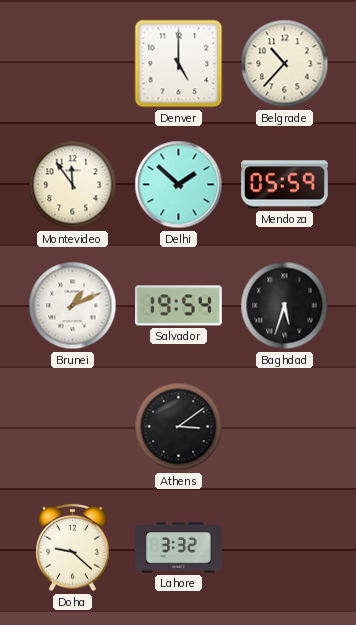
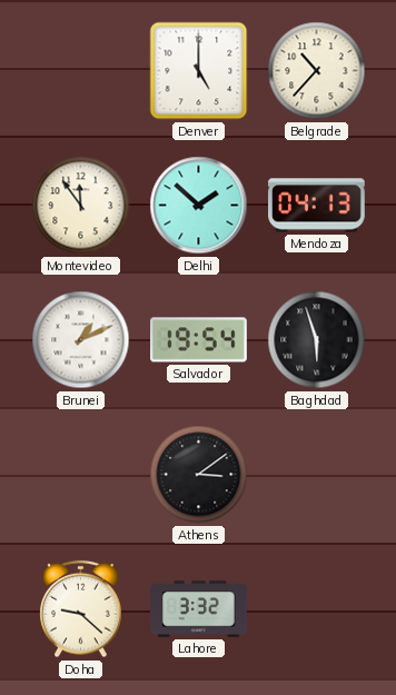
Mendoza: 05:59 -> 04:13
Baghdad: 5:33 -> 5:57
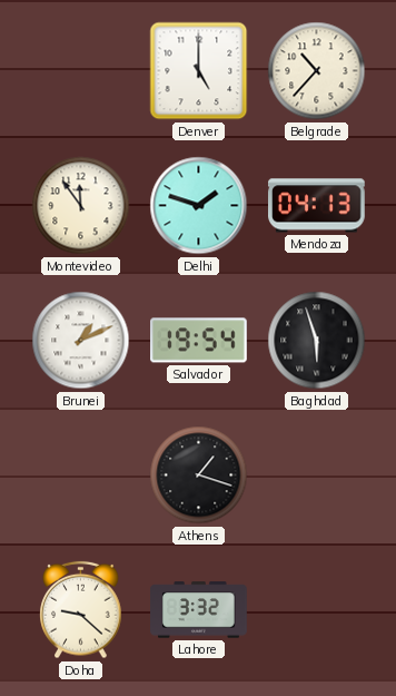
Delhi: 1:52 -> 1:48
Athens: 3:09 -> 1:18
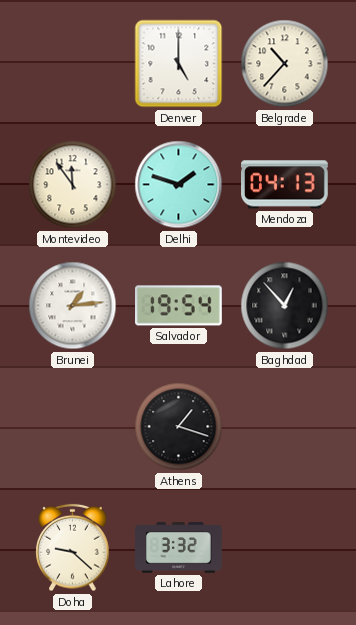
Brunei: 1:11 -> 1:14
Baghdad: 5:57 -> 12:53
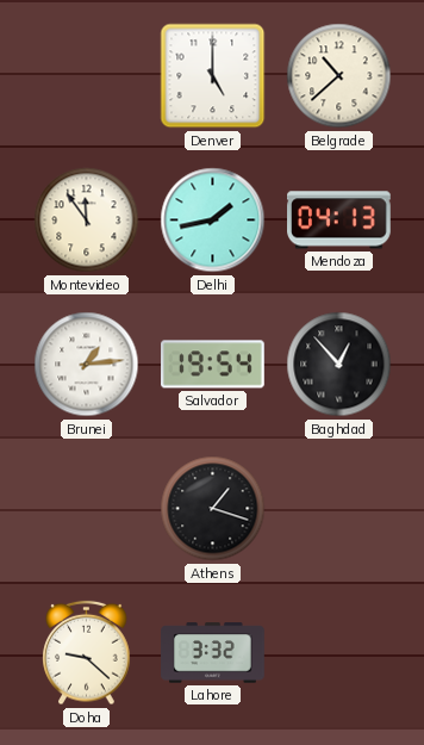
Belgrade: 10:37 -> 10:38
Delhi: 1:48 -> 1:43
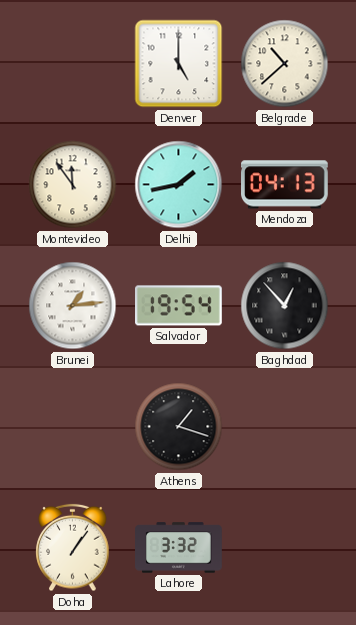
Doha: 9:22 -> 1:06
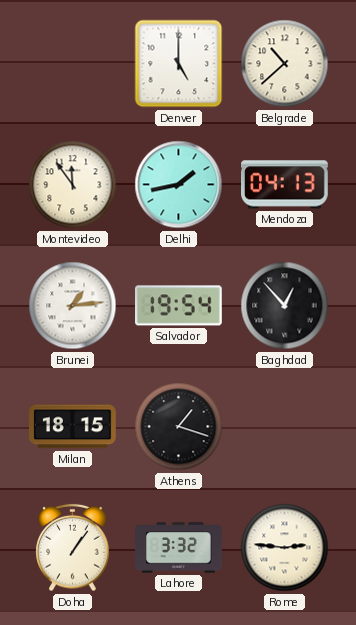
Milan: none -> 18:15
Rome: none -> 2:46
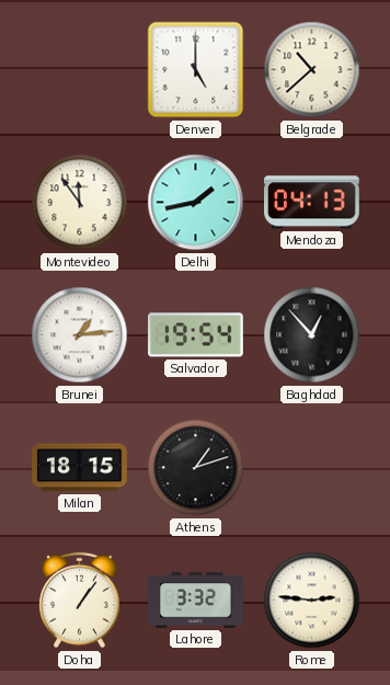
Athens: 1:18 -> 1:12
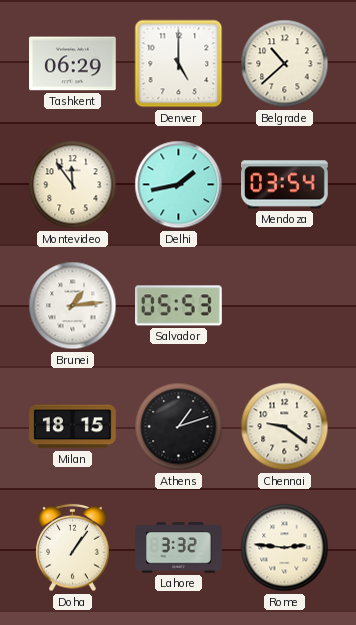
Tashkent: none -> 06:29
Mendoza: 04:13 -> 03:54
Salvador: 19:54 -> 05:53
Baghdad: 12:53 -> none
Chennai: none -> 9:21
